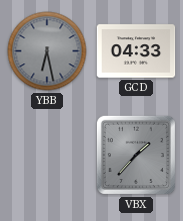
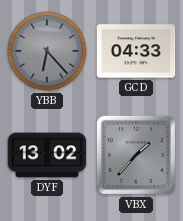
YBB: 6:28 -> 6:23
DYF: none -> 13:02
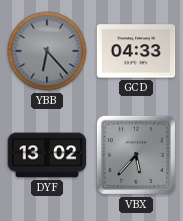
VBX: 1:37 -> 5:37
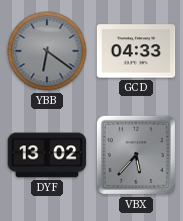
YBB: 6:23 -> 6:21
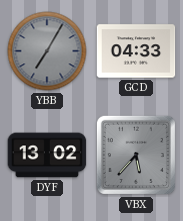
YBB: 6:21 -> 7:05
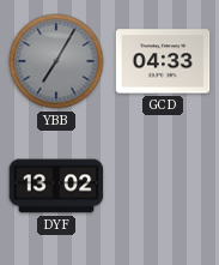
VBX: 5:37 -> none
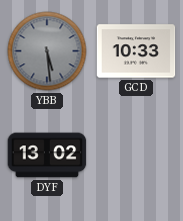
YBB: 7:05 -> 5:29
GCD: 04:33 -> 10:33
